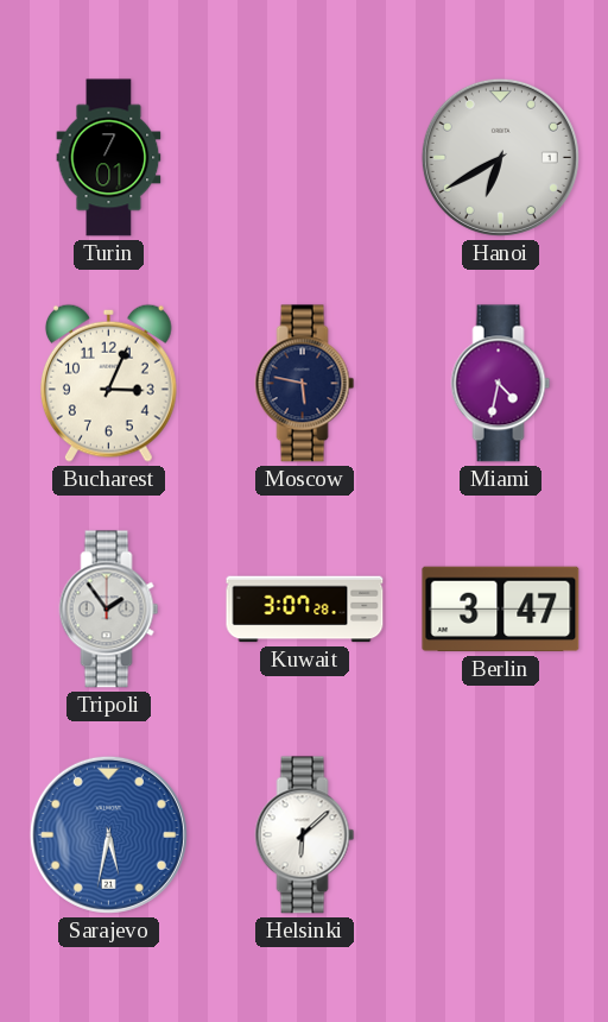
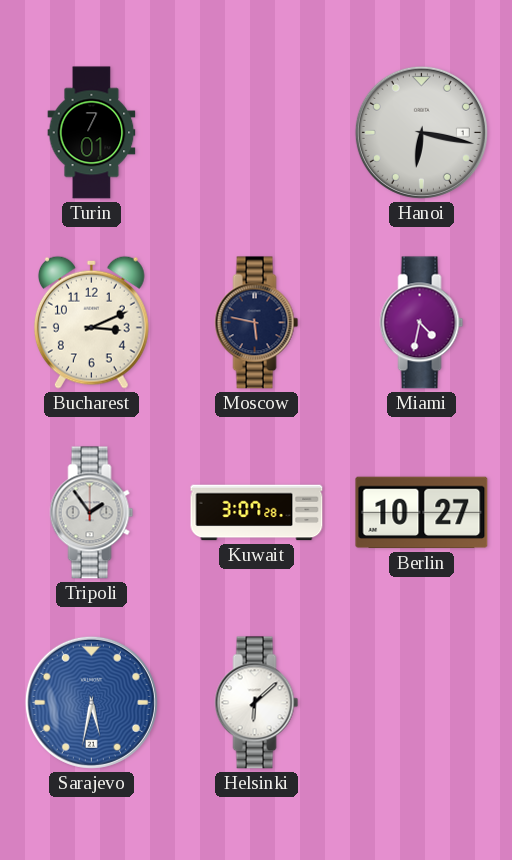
Hanoi: 6:40 -> 6:17
Bucharest: 3:04 -> 3:11
Berlin: 3:47 -> 10:27
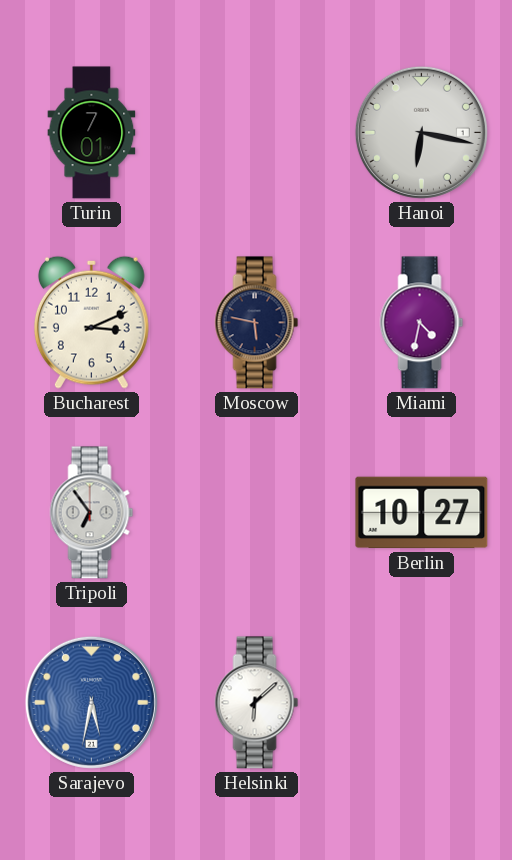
Tripoli: 1:54 -> 6:54
Kuwait: 3:07 -> none
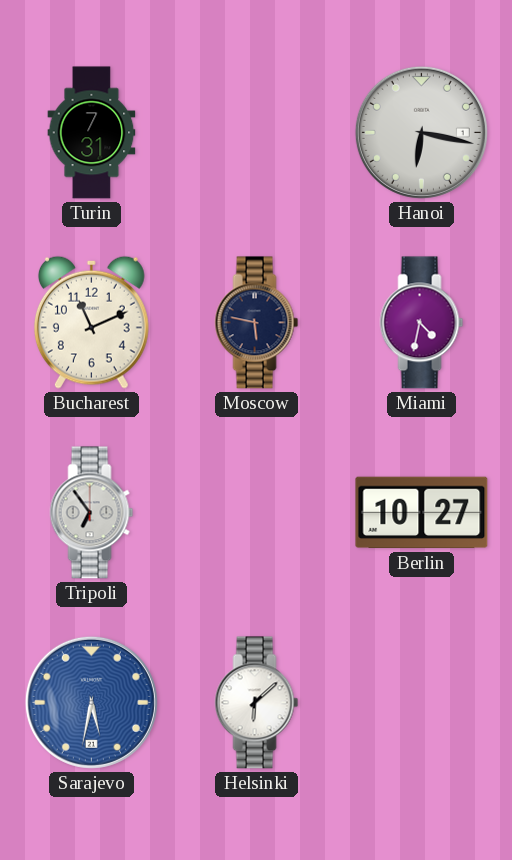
Turin: 7:01 -> 7:31
Bucharest: 3:11 -> 11:11
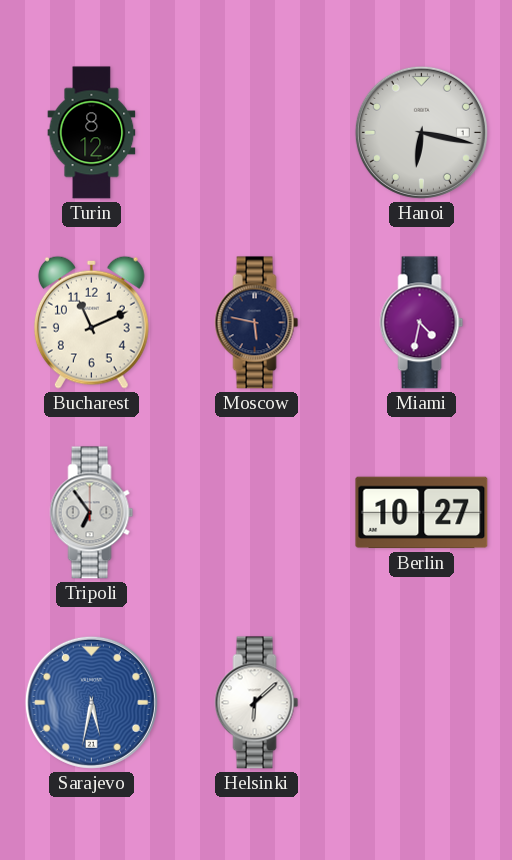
Turin: 7:31 -> 8:12
